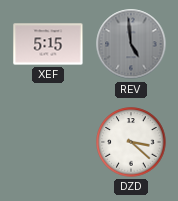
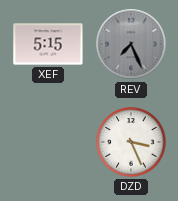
REV: 4:59 -> 7:26
DZD: 3:22 -> 3:26
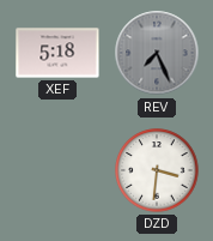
XEF: 5:15 -> 5:18
DZD: 3:26 -> 3:31
